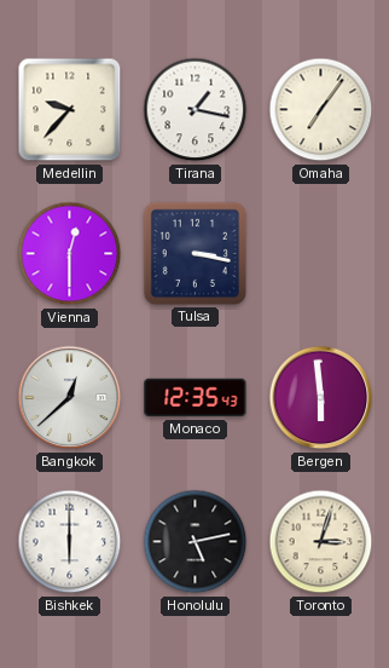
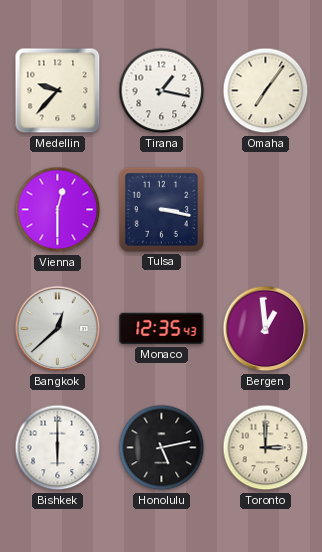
Bergen: 5:59 -> 12:59
Toronto: 3:03 -> 3:00
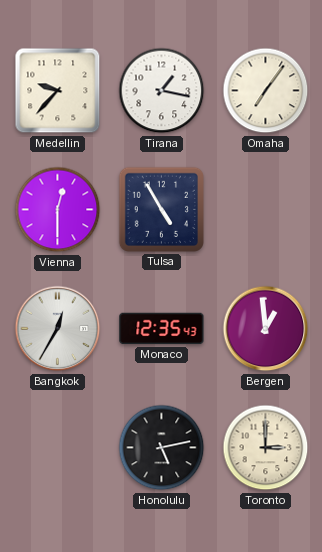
Tulsa: 3:17 -> 4:55
Bangkok: 12:38 -> 12:35
Bishkek: 6:00 -> none
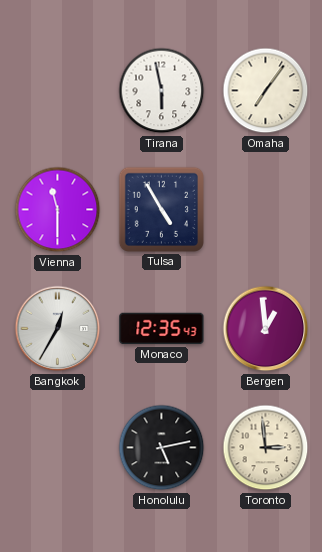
Medellin: 9:37 -> none
Tirana: 1:17 -> 5:58
Vienna: 12:30 -> 11:30
Toronto: 3:00 -> 2:59
